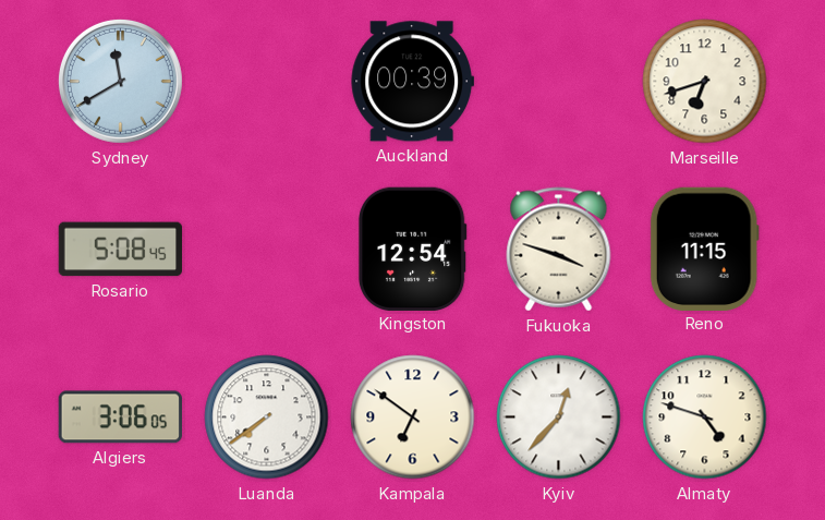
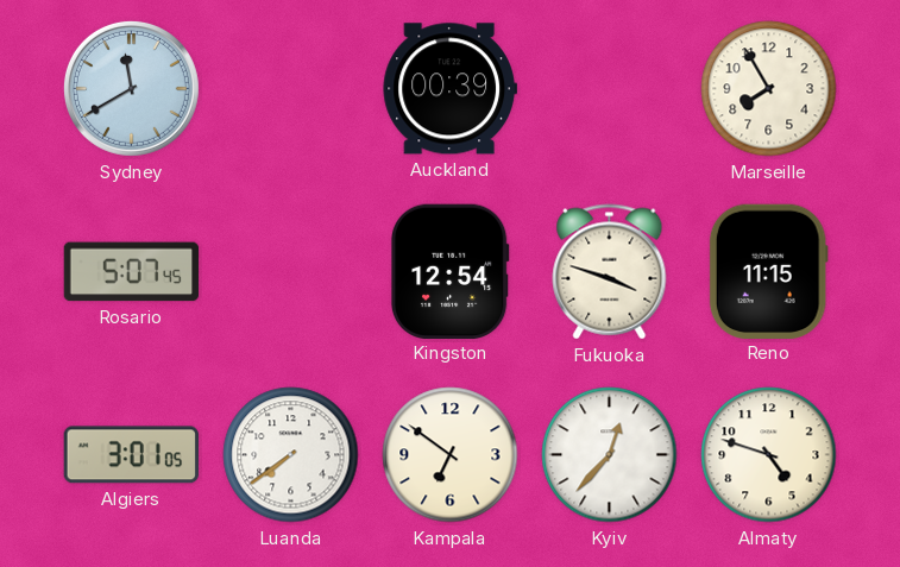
Marseille: 6:42 -> 7:55
Rosario: 5:08 -> 5:07
Algiers: 3:06 -> 3:01
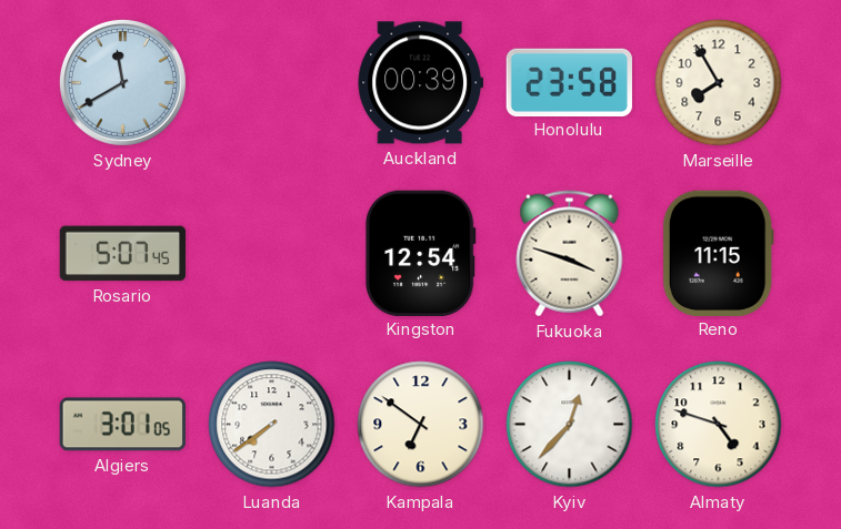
Honolulu: none -> 23:58
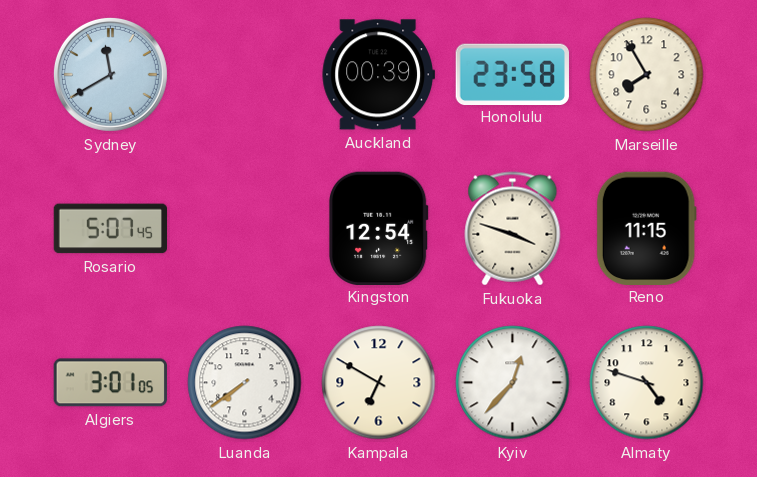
Kampala: 6:51 -> 6:50
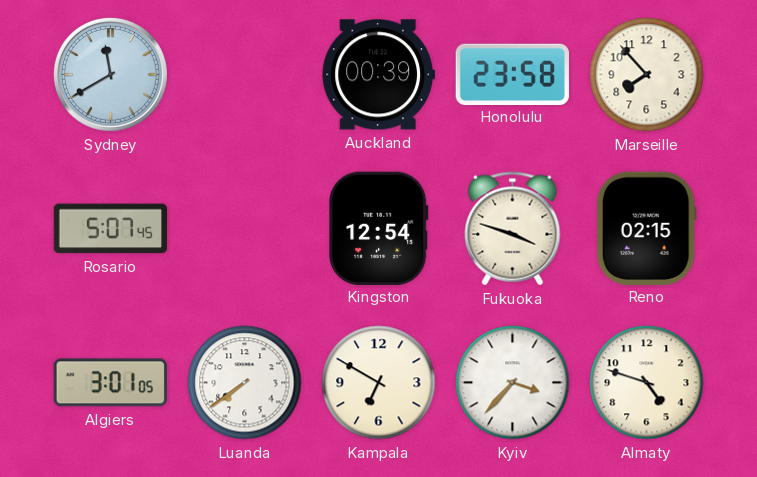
Marseille: 7:55 -> 7:53
Reno: 11:15 -> 02:15
Kyiv: 12:37 -> 3:37
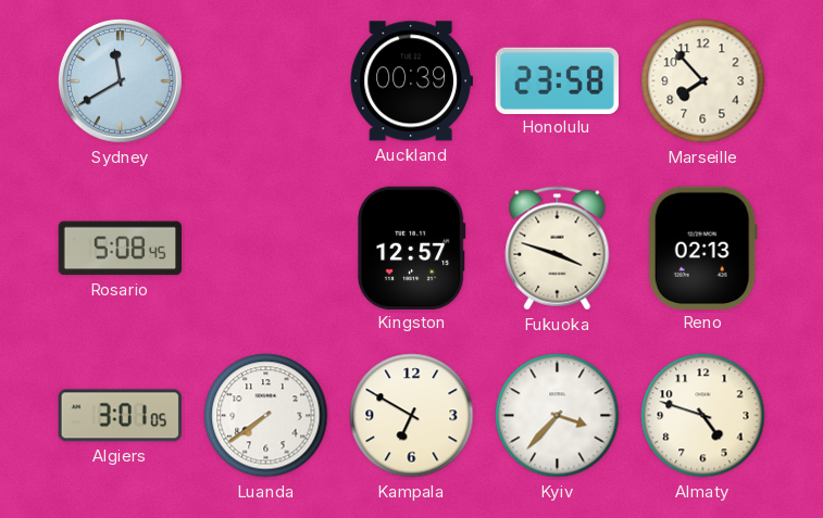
Rosario: 5:07 -> 5:08
Kingston: 12:54 -> 12:57
Reno: 02:15 -> 02:13
